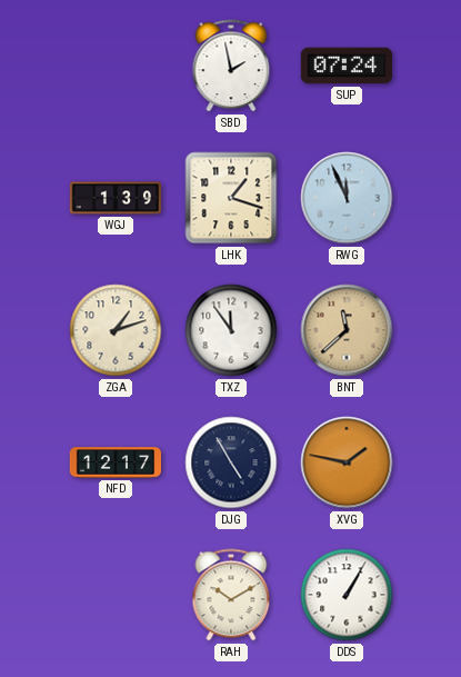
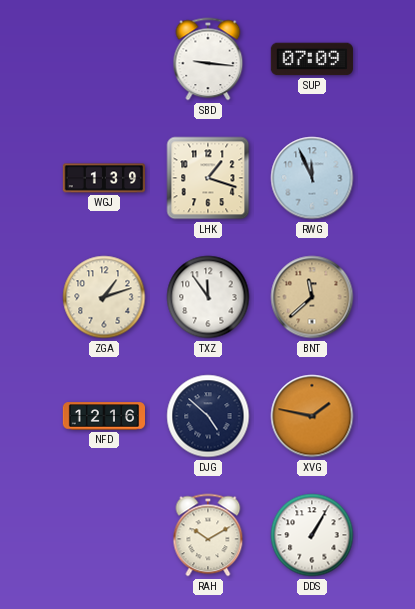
SBD: 1:58 -> 9:16
SUP: 07:24 -> 07:09
NFD: 12:17 -> 12:16
DJG: 4:55 -> 4:52
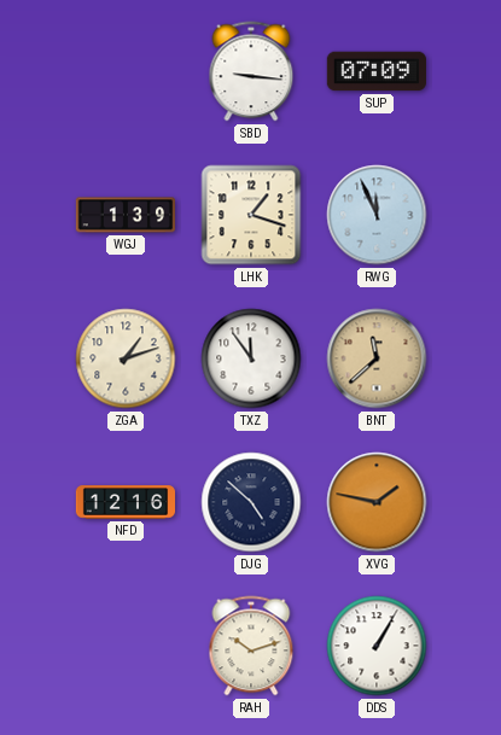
RAH: 10:10 -> 10:12
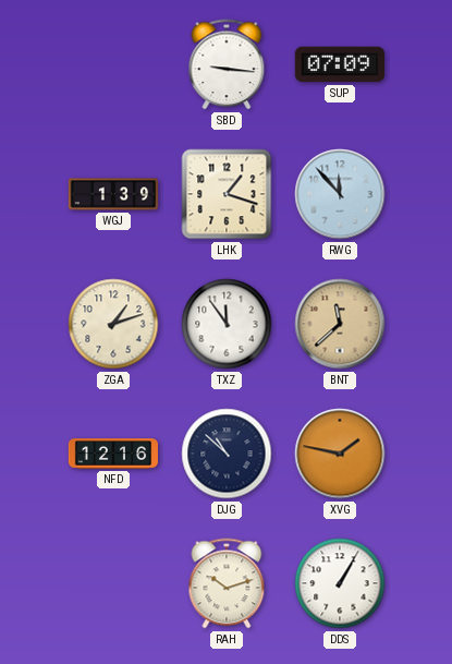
RWG: 11:56 -> 11:53
DJG: 4:52 -> 10:52
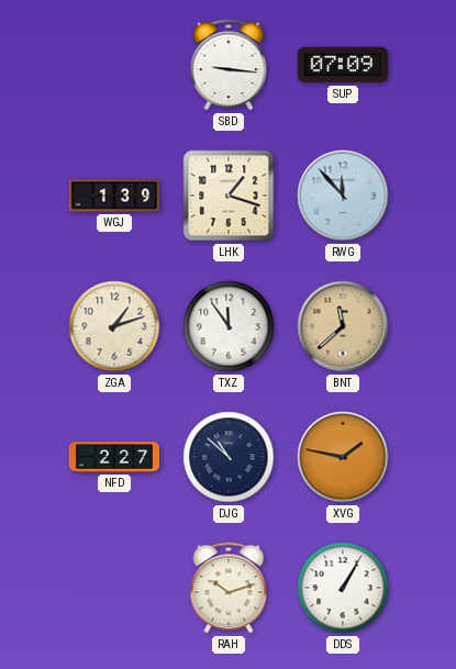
NFD: 12:16 -> 2:27
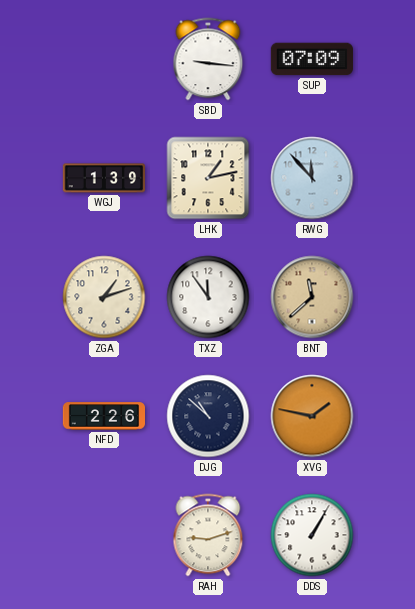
LHK: 1:18 -> 1:13
NFD: 2:27 -> 2:26
RAH: 10:12 -> 9:12
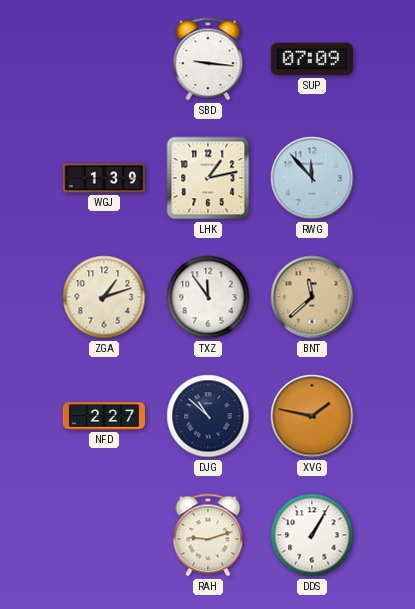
NFD: 2:26 -> 2:27
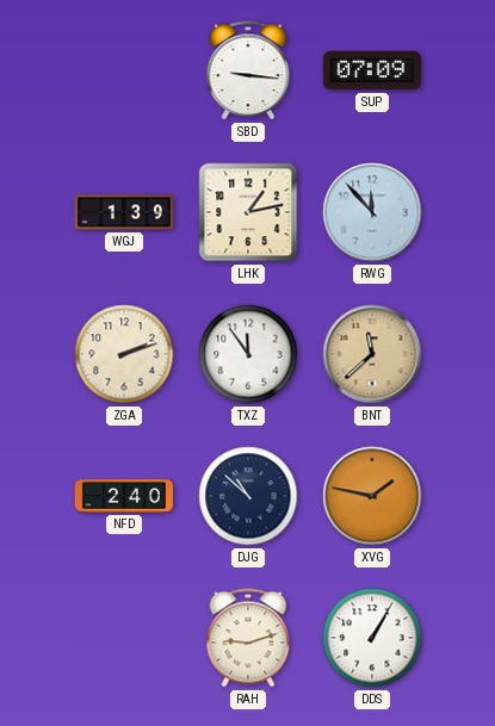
ZGA: 1:12 -> 2:12
NFD: 2:27 -> 2:40
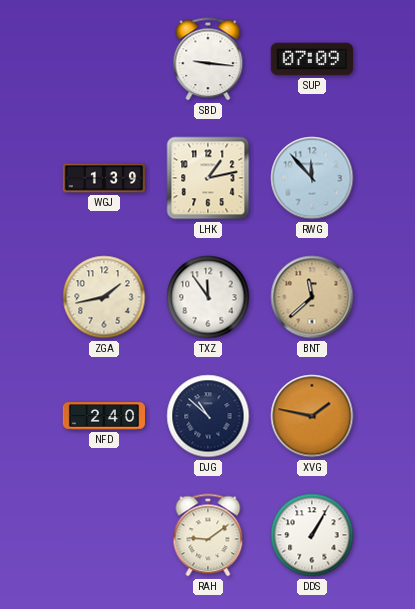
ZGA: 2:12 -> 1:43
RAH: 9:12 -> 9:09
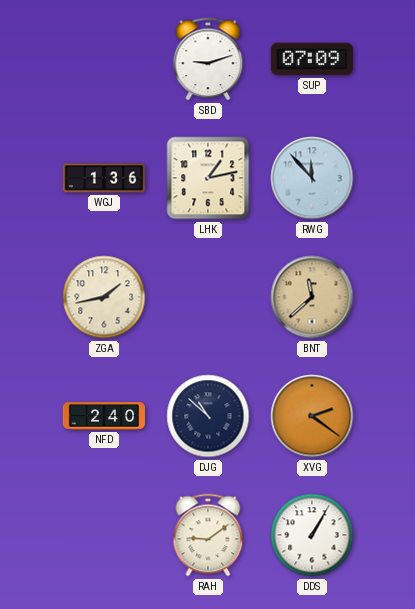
SBD: 9:16 -> 9:12
WGJ: 1:39 -> 1:36
TXZ: 11:54 -> none
XVG: 1:47 -> 2:21
